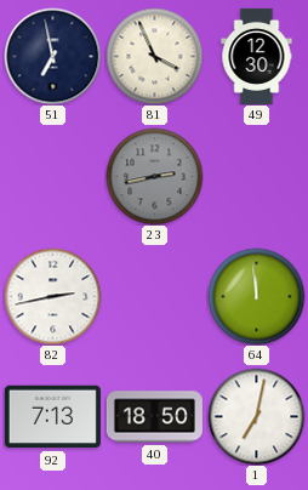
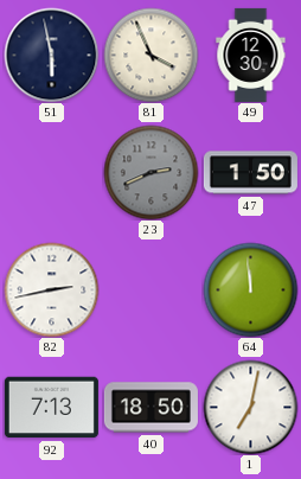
51: 6:58 -> 5:58
23: 2:43 -> 2:41
47: none -> 1:50
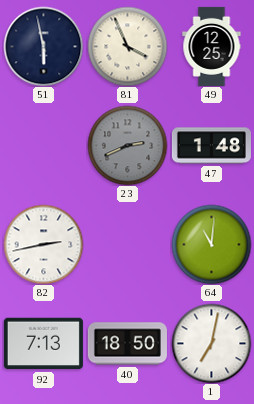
49: 12:30 -> 12:25
47: 1:50 -> 1:48
64: 11:59 -> 11:01
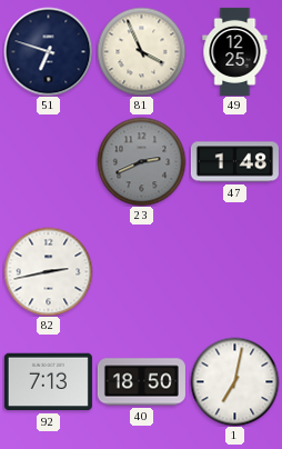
51: 5:58 -> 6:48
64: 11:01 -> none
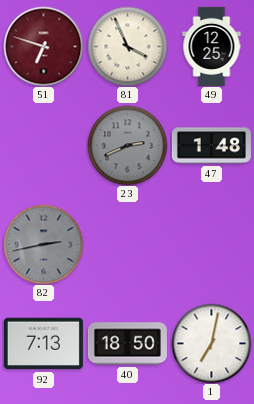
51 dial: navy -> burgundy
82 dial: white -> grey
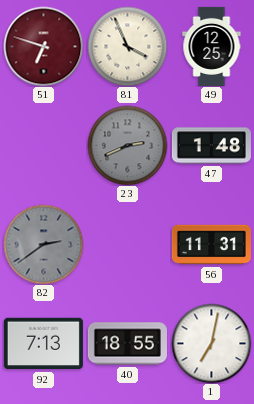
82: 2:43 -> 2:39
56: none -> 11:31
40: 18:50 -> 18:55
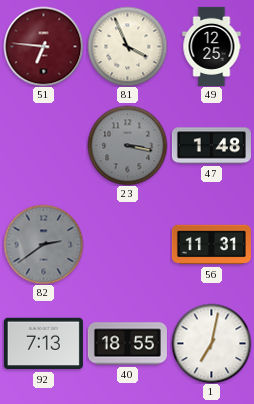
51: 6:48 -> 6:46
23: 2:41 -> 3:17
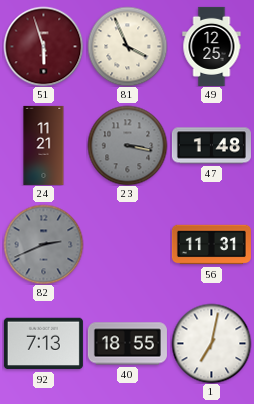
51: 6:46 -> 5:57
24: none -> 11:21
82: 2:39 -> 2:41
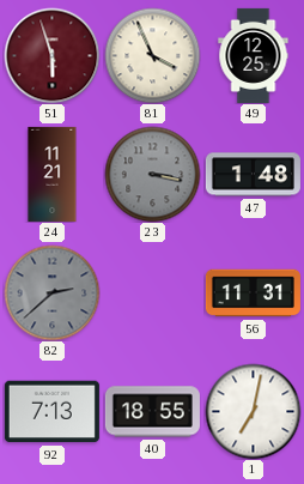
82: 2:41 -> 2:38
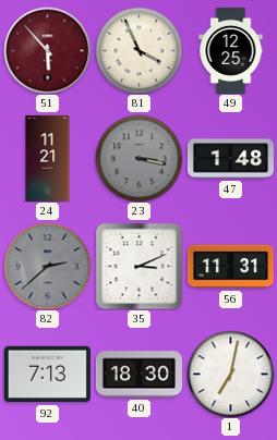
51: 5:57 -> 5:53
35: none -> 3:11
40: 18:55 -> 18:30
